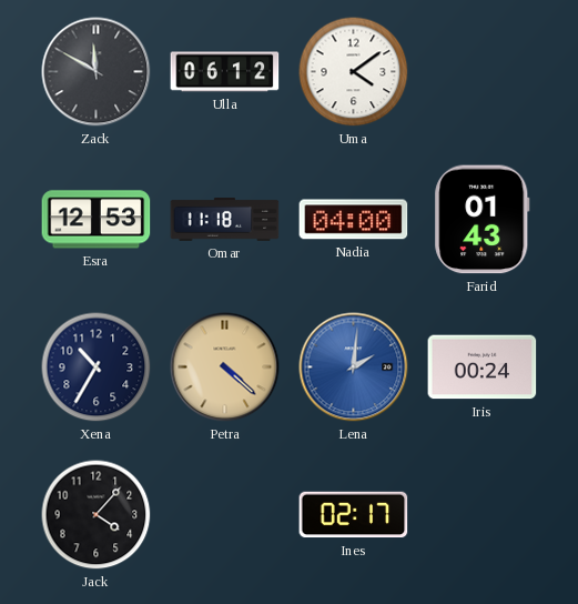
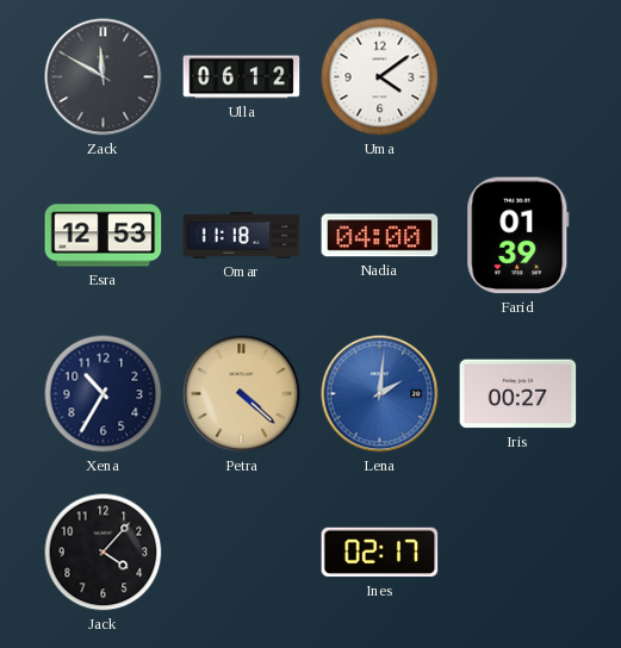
Farid: 01:43 -> 01:39
Iris: 00:24 -> 00:27
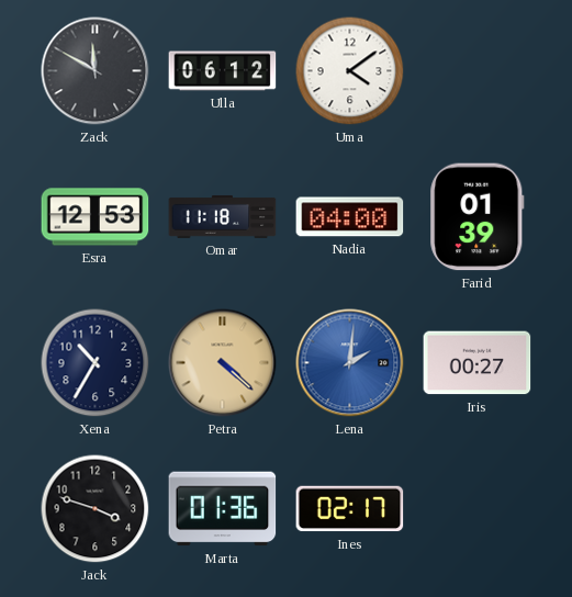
Jack: 4:07 -> 3:48
Marta: none -> 01:36
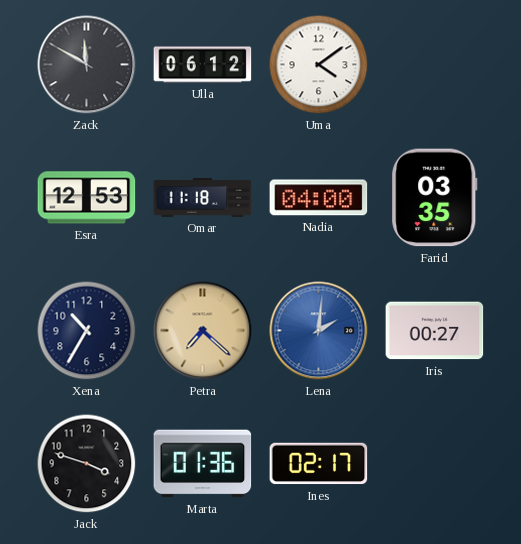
Farid: 01:39 -> 03:35
Petra: 4:22 -> 7:22
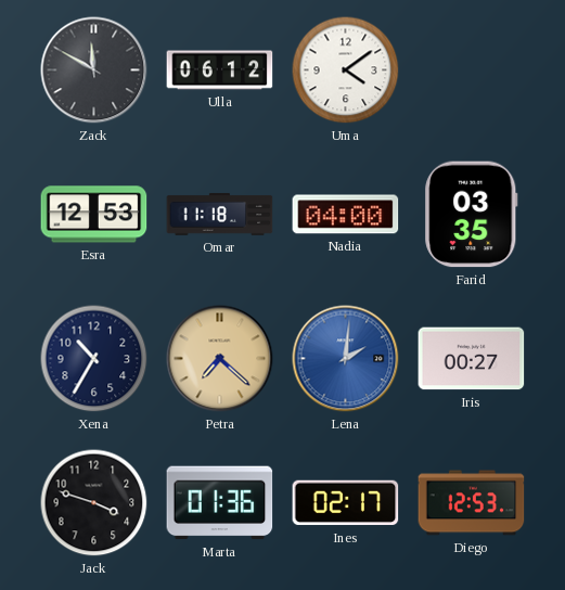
Diego: none -> 12:53
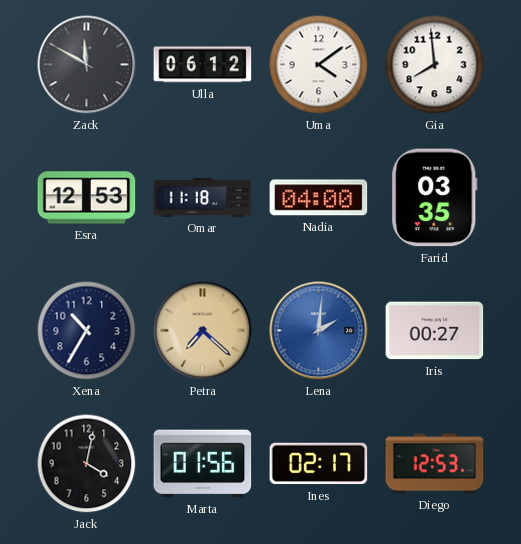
Gia: none -> 7:59
Jack: 3:48 -> 4:02
Marta: 01:36 -> 01:56
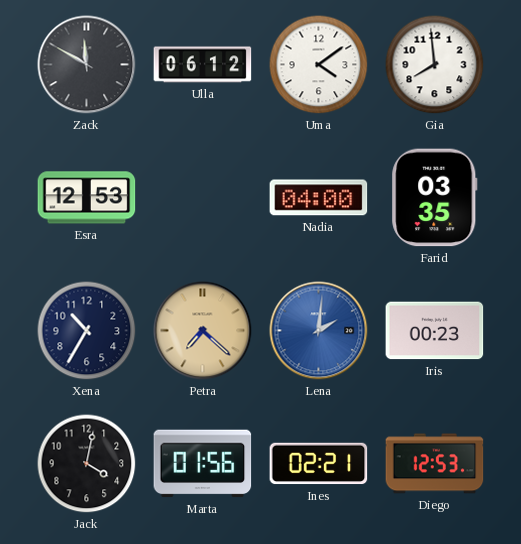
Omar: 11:18 -> none
Iris: 00:27 -> 00:23
Ines: 02:17 -> 02:21
